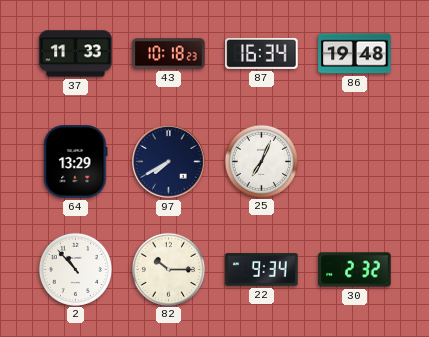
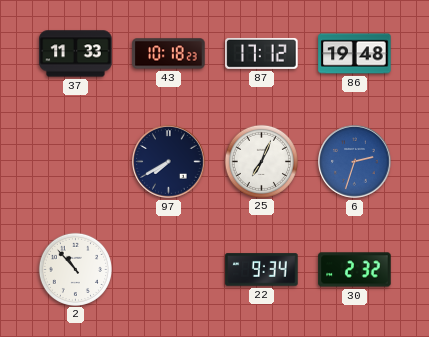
87: 16:34 -> 17:12
64: 13:29 -> none
6: none -> 2:33
82: 10:15 -> none
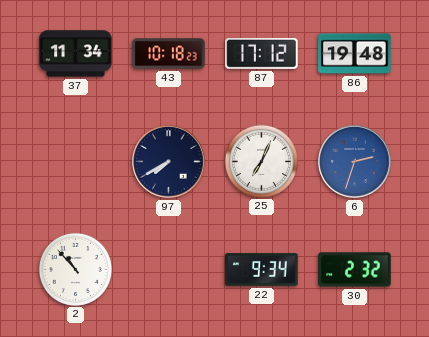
37: 11:33 -> 11:34
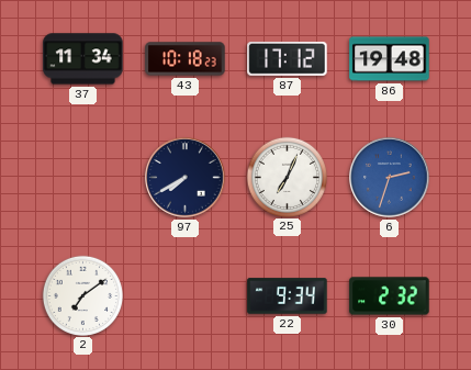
2: 10:53 -> 7:09
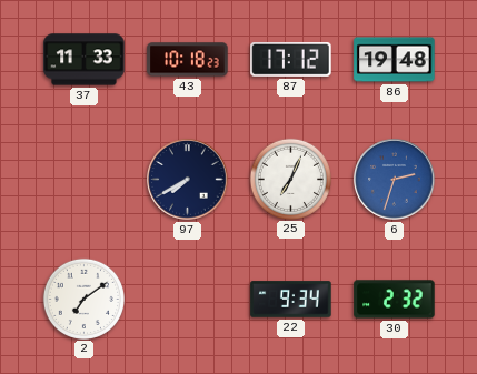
37: 11:34 -> 11:33
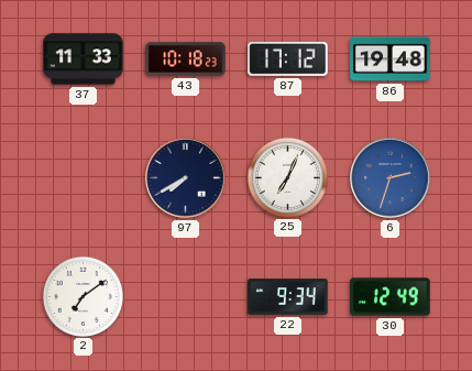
30: 2:32 -> 12:49
